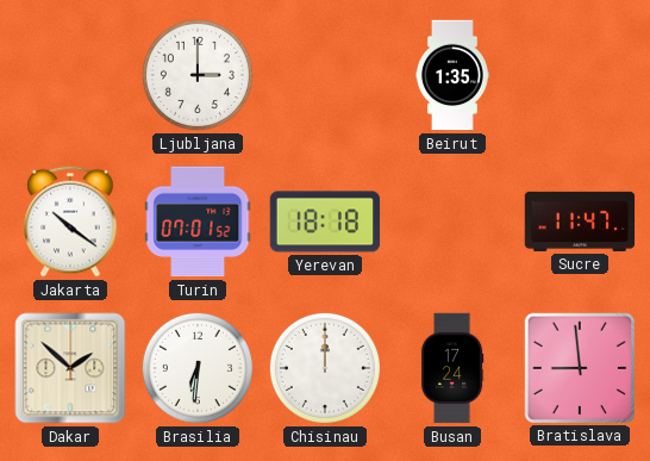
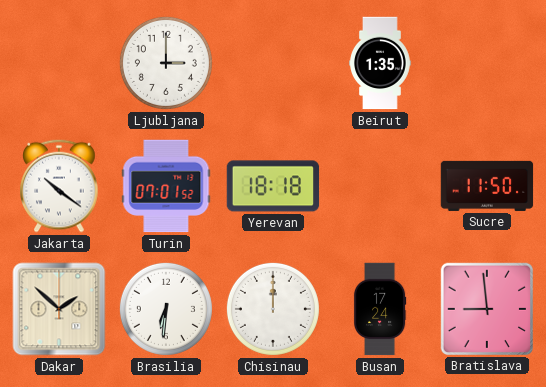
Sucre: 11:47 -> 11:50
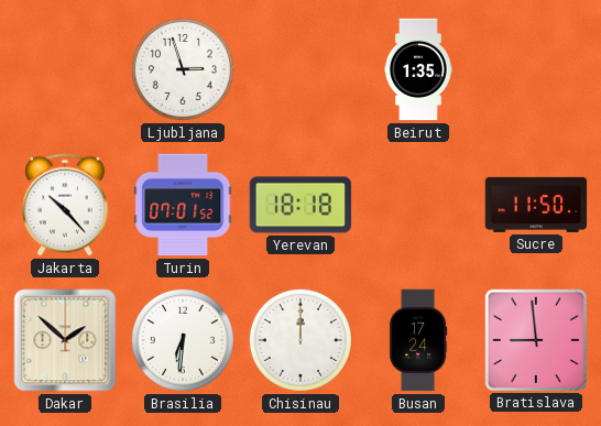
Ljubljana: 3:00 -> 2:57
Jakarta: 10:21 -> 10:23
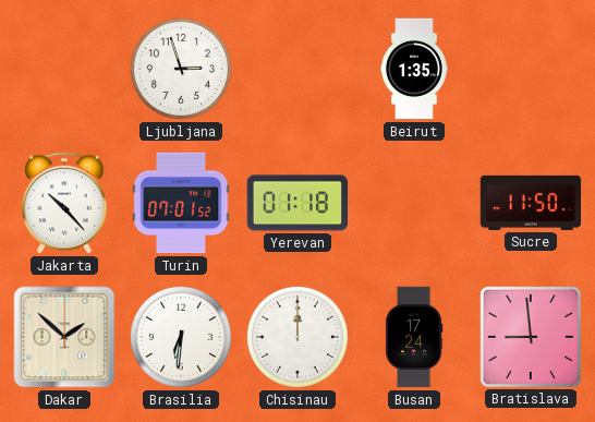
Yerevan: 18:18 -> 01:18
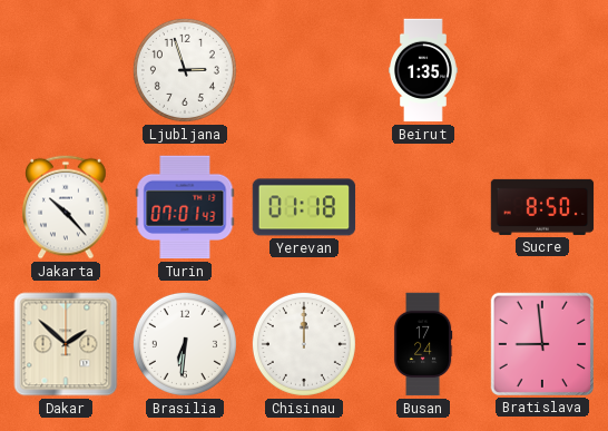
Turin: 07:01:52 -> 07:01:43
Sucre: 11:50 -> 8:50
